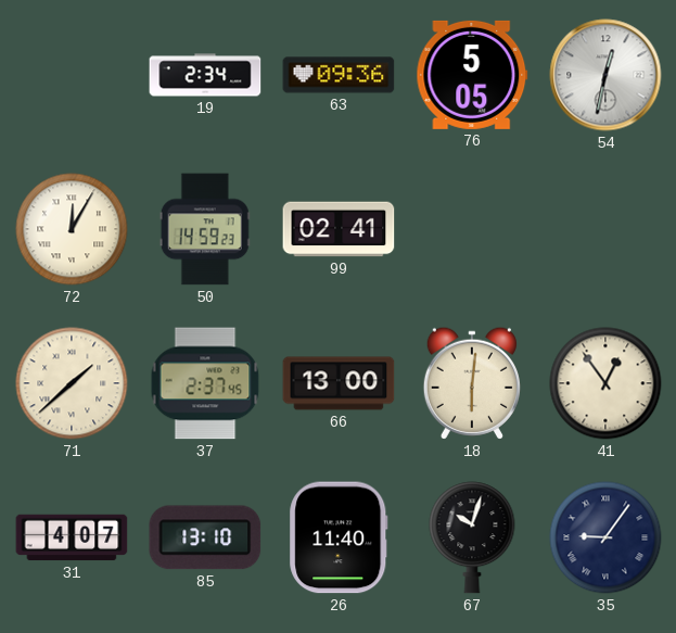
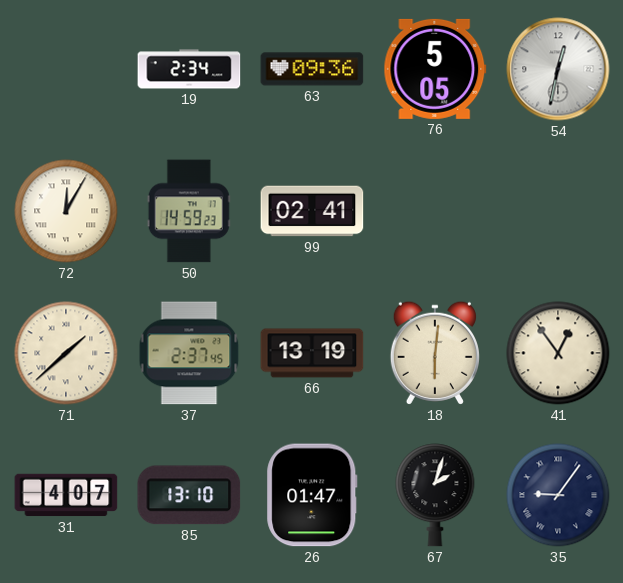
66: 13:00 -> 13:19
26: 11:40 -> 01:47
67: 10:03 -> 2:03
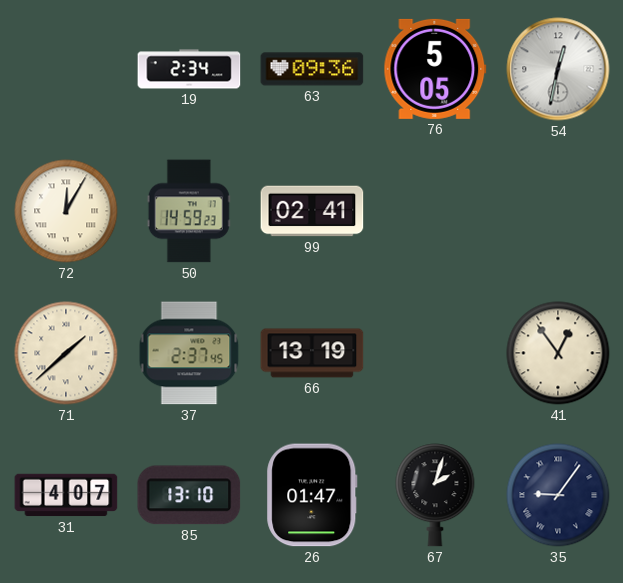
18: 6:01 -> none
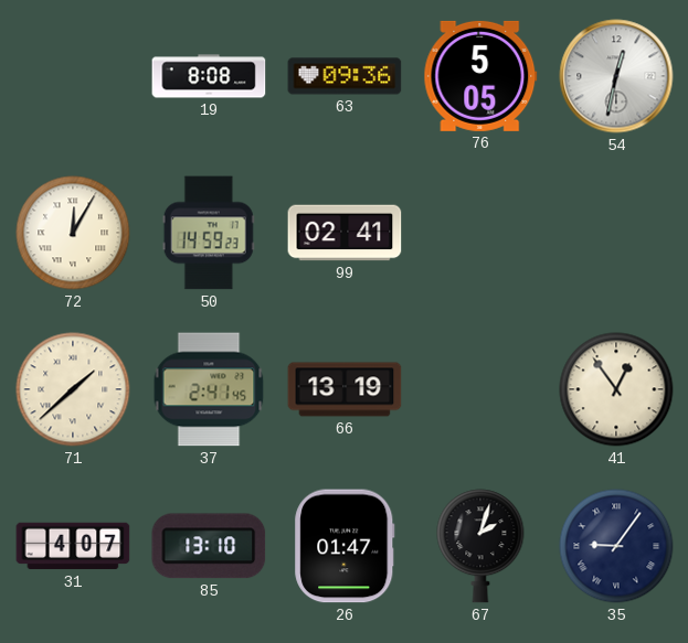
19: 2:34 -> 8:08
37: 2:37 -> 2:41
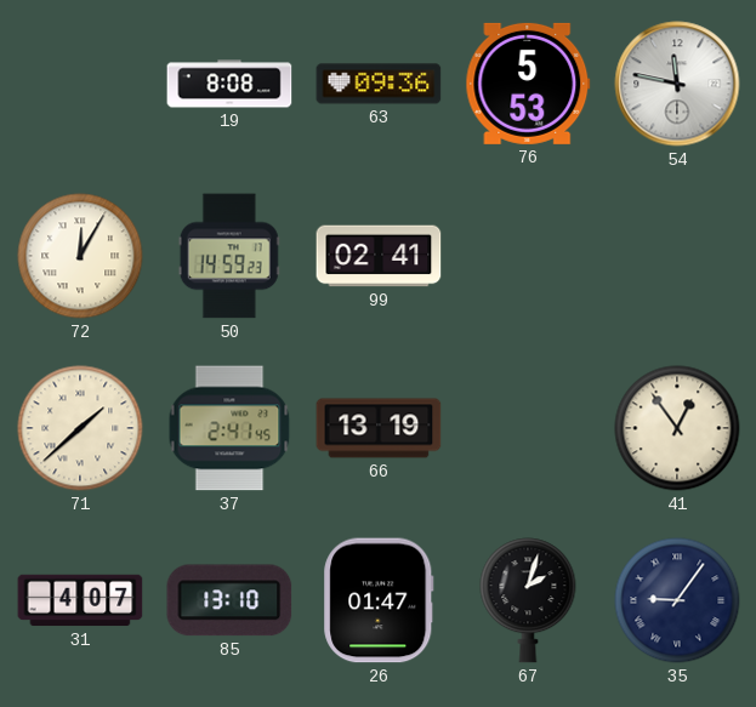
76: 5:05 -> 5:53
54: 12:32 -> 11:47
